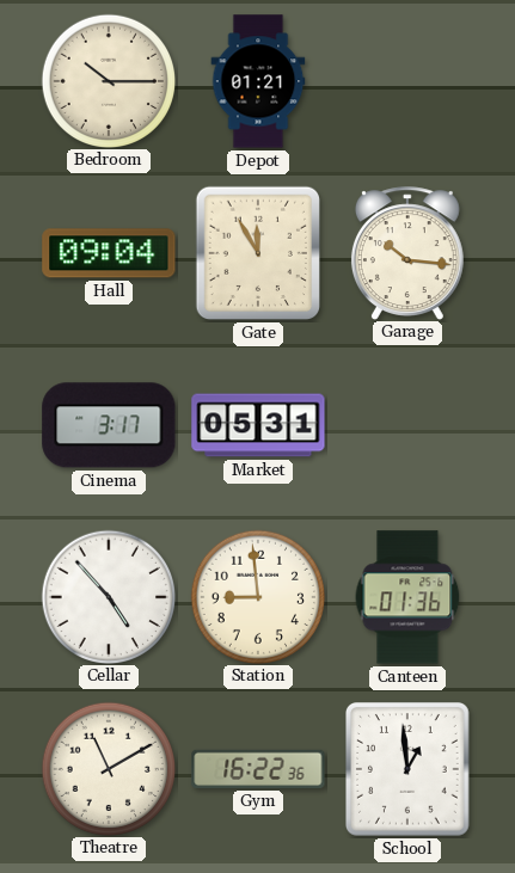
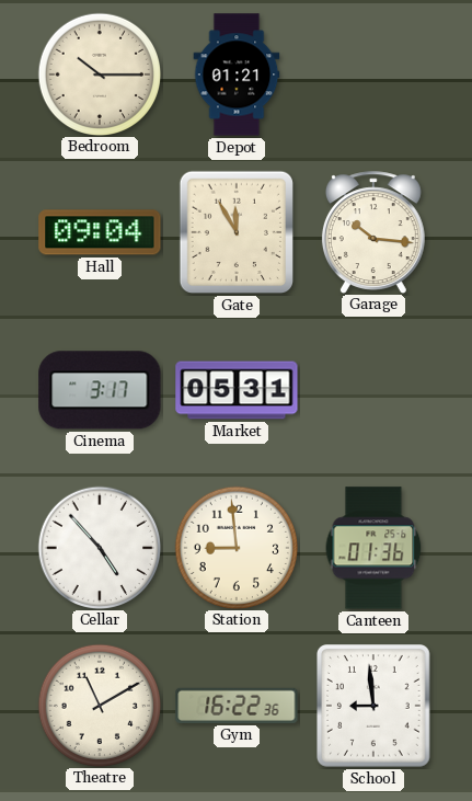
School: 12:59 -> 8:59
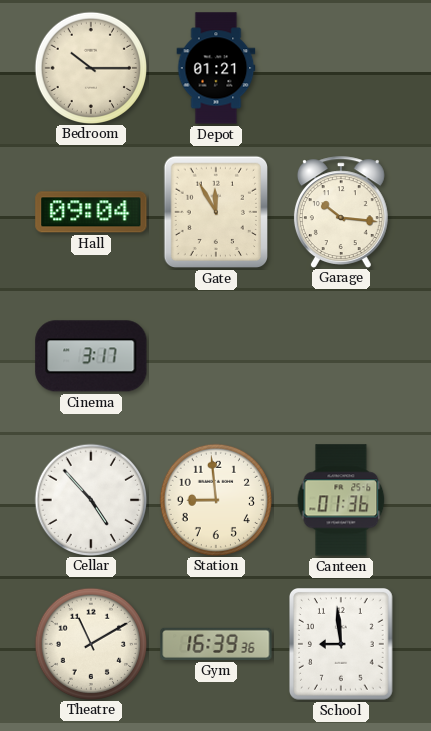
Market: 05:31 -> none
Gym: 16:22 -> 16:39
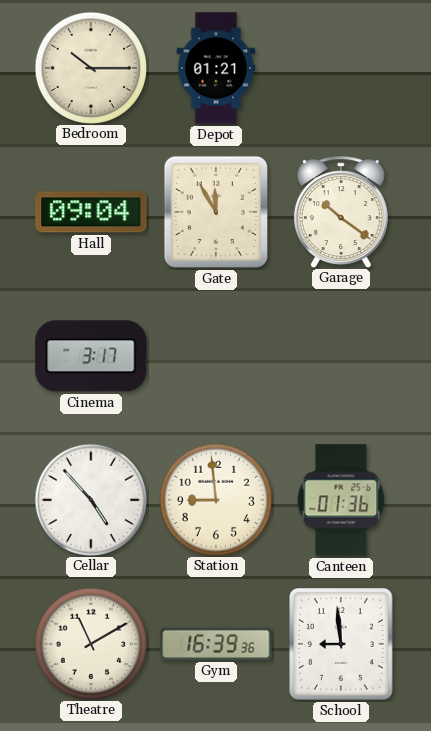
Garage: 10:16 -> 10:21
